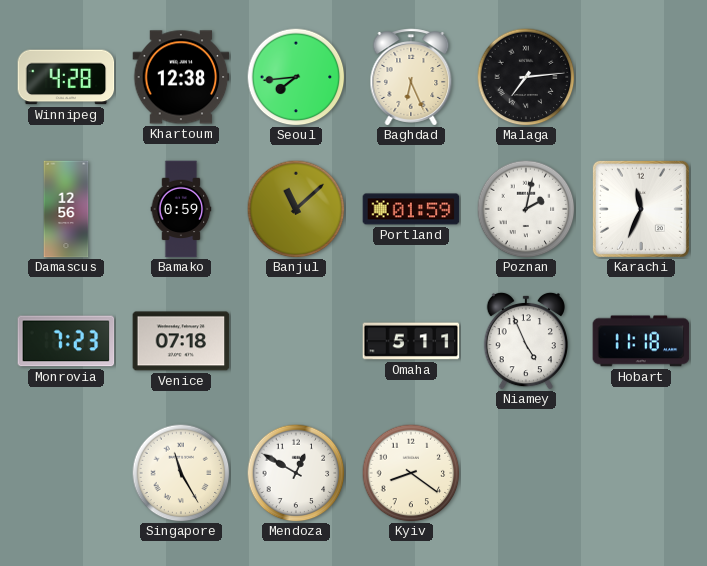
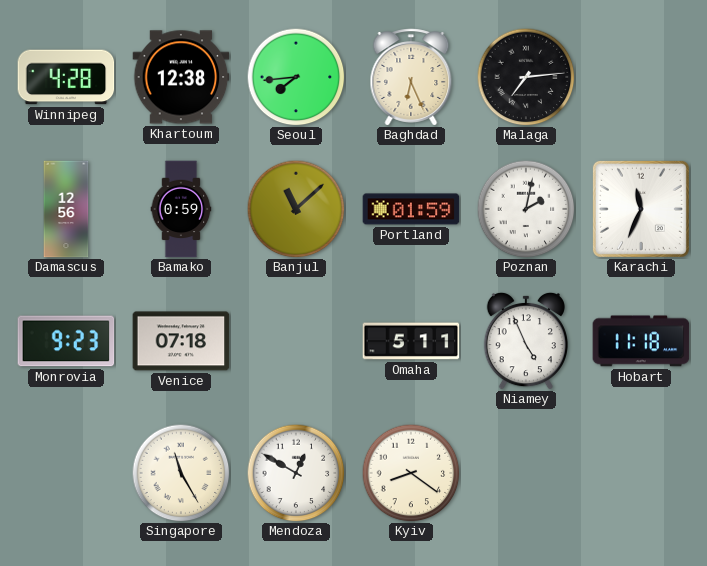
Monrovia: 7:23 -> 9:23
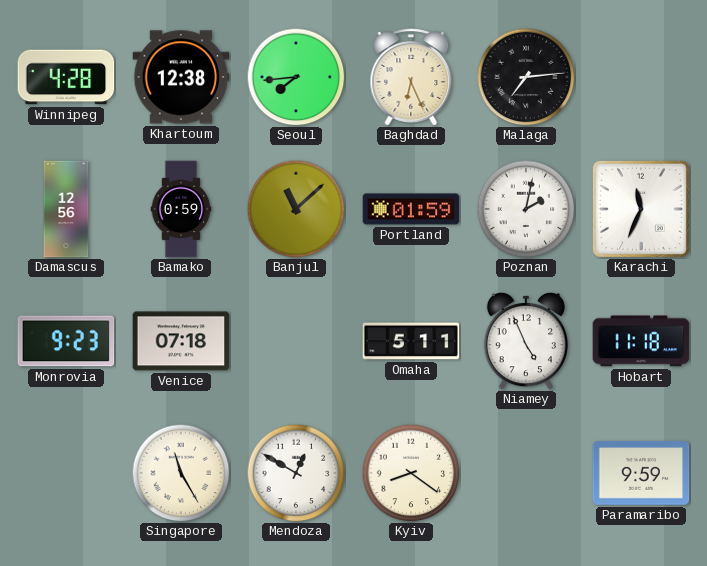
Paramaribo: none -> 9:59
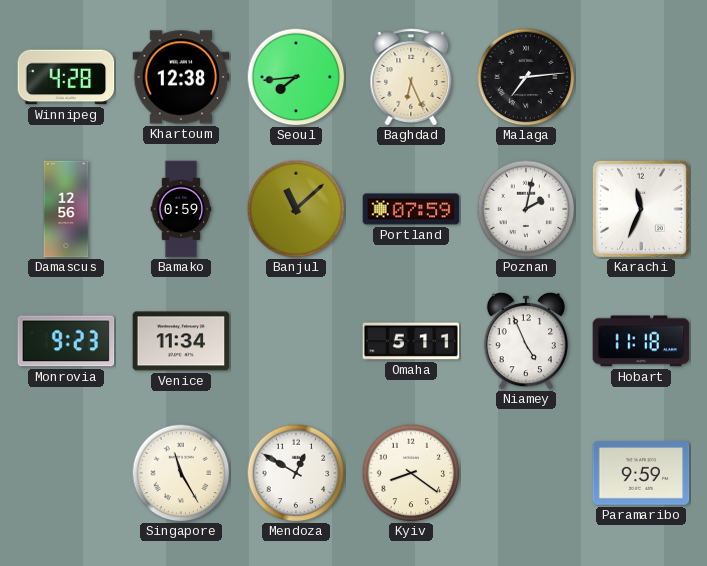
Portland: 01:59 -> 07:59
Venice: 07:18 -> 11:34
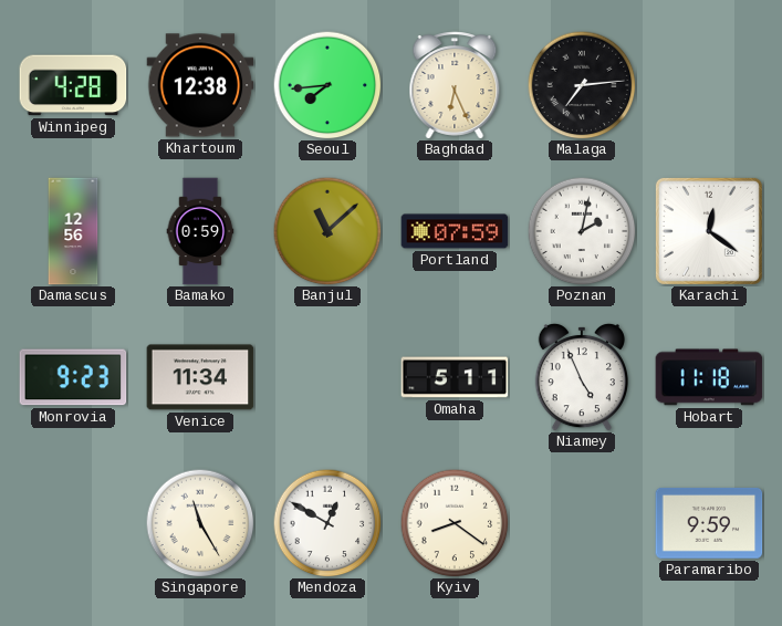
Karachi: 11:34 -> 12:21
